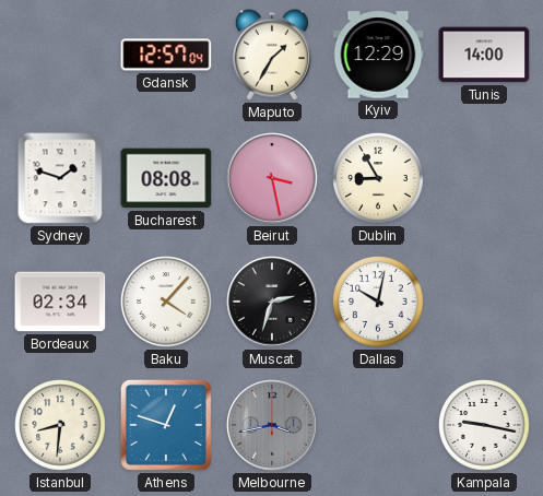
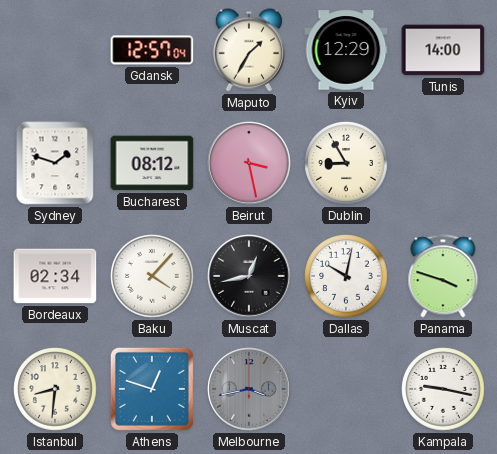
Bucharest: 08:08 -> 08:12
Muscat: 2:33 -> 12:43
Panama: none -> 3:48
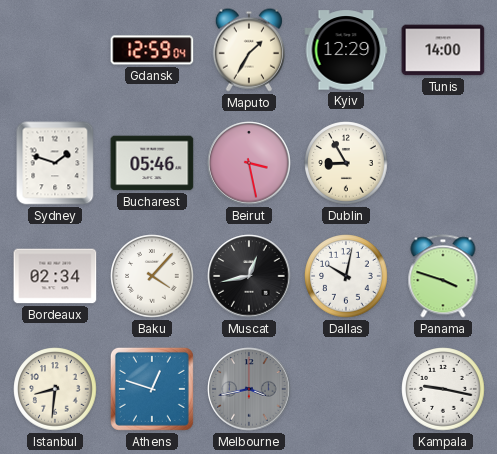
Gdansk: 12:57 -> 12:59
Bucharest: 08:12 -> 05:46
